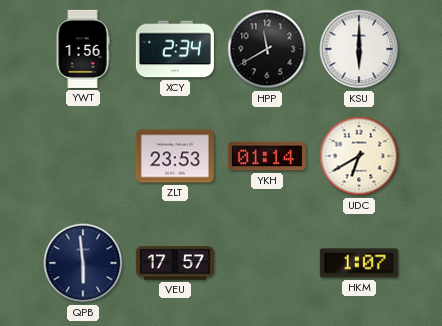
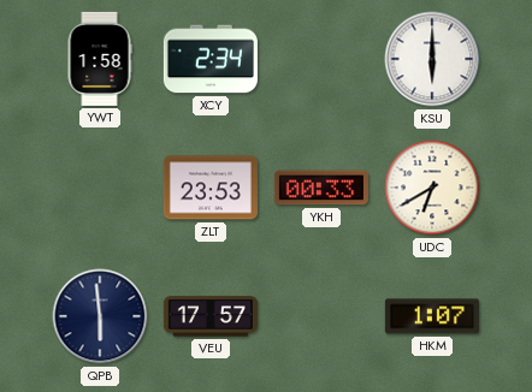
YWT: 1:56 -> 1:58
HPP: 11:40 -> none
YKH: 01:14 -> 00:33
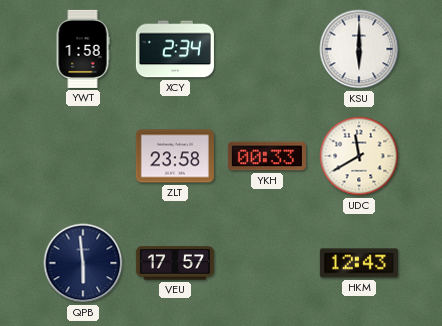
ZLT: 23:53 -> 23:58
UDC: 6:40 -> 11:40
HKM: 1:07 -> 12:43
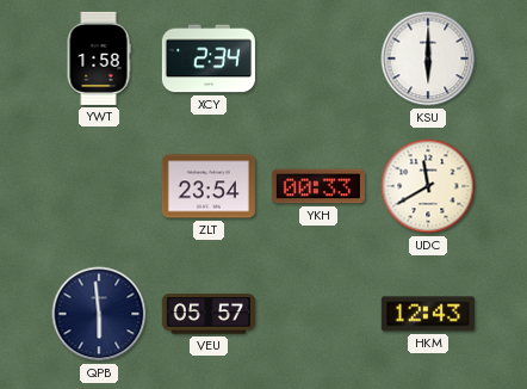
ZLT: 23:58 -> 23:54
VEU: 17:57 -> 05:57
